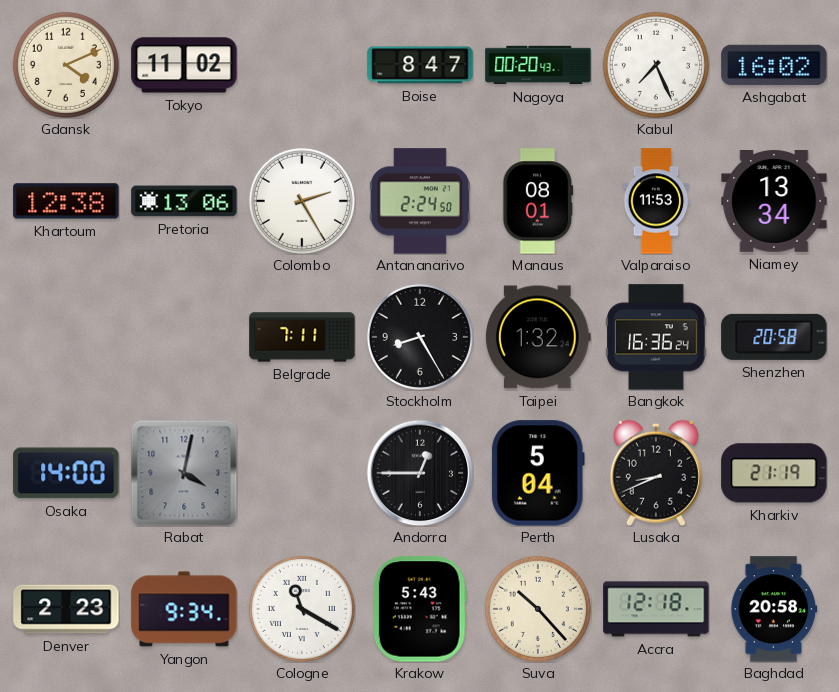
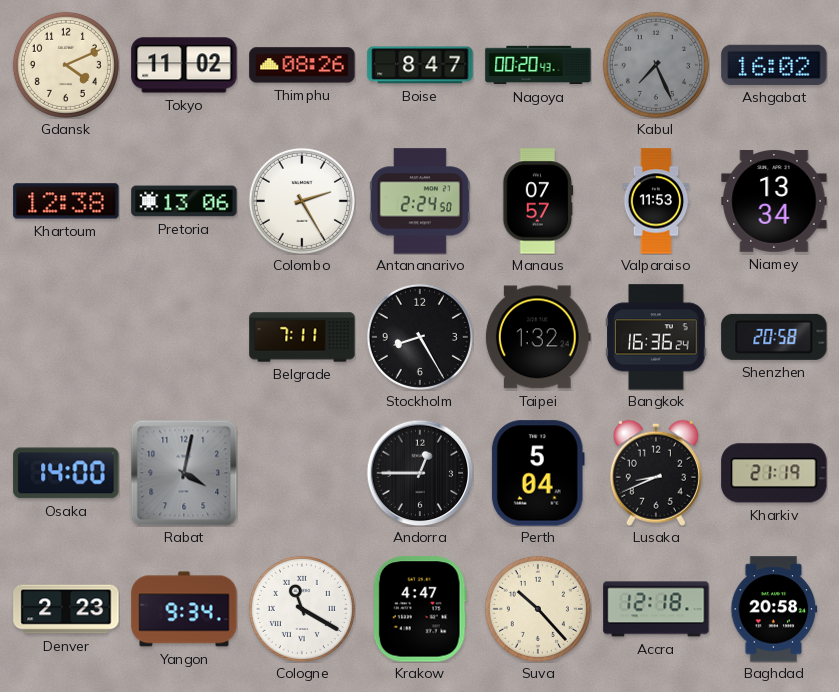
Thimphu: none -> 08:26
Kabul dial: white -> grey
Manaus: 08:01 -> 07:57
Krakow: 5:43 -> 4:47
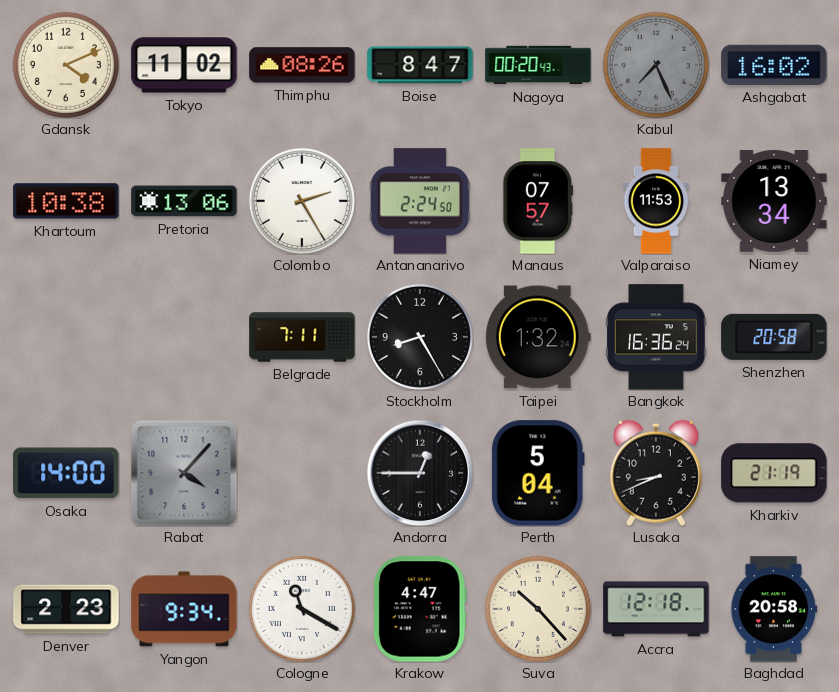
Khartoum: 12:38 -> 10:38
Rabat: 4:02 -> 4:07
